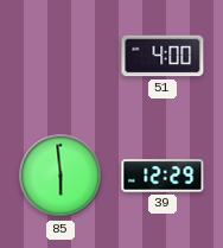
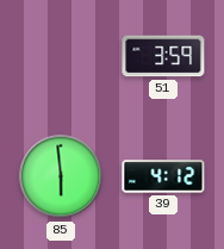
51: 4:00 -> 3:59
39: 12:29 -> 4:12
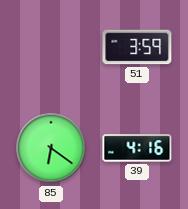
85: 5:59 -> 6:21
39: 4:12 -> 4:16
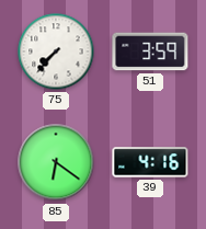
75: none -> 7:37
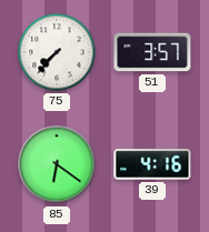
51: 3:59 -> 3:57
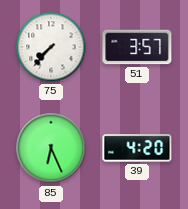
85: 6:21 -> 6:26
39: 4:16 -> 4:20
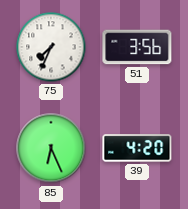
75: 7:37 -> 7:34
51: 3:57 -> 3:56
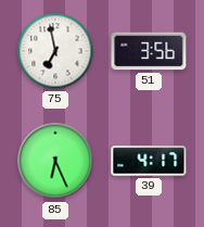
75: 7:34 -> 6:58
39: 4:20 -> 4:17
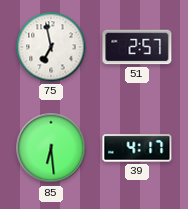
51: 3:56 -> 2:57
85: 6:26 -> 6:29
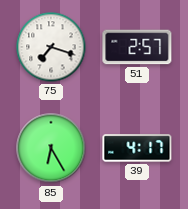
75: 6:58 -> 7:18
85: 6:29 -> 6:25
